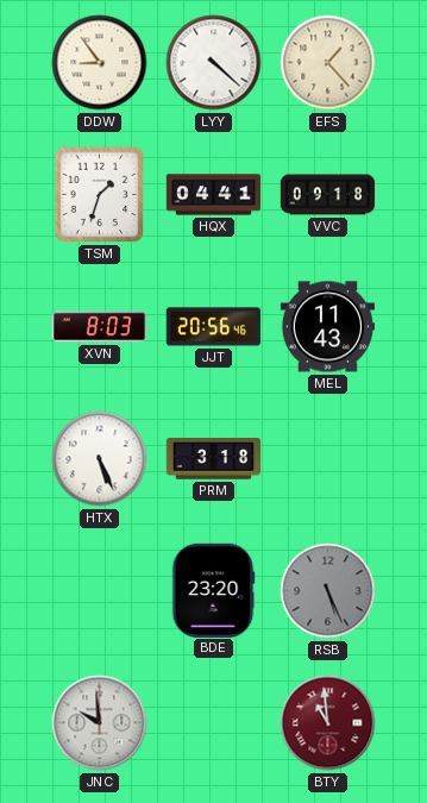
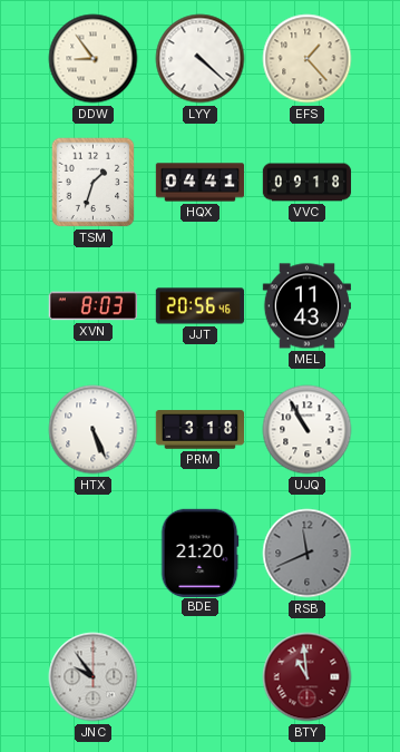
UJQ: none -> 10:55
BDE: 23:20 -> 21:20
RSB: 5:26 -> 11:41
JNC: 9:59 -> 9:54
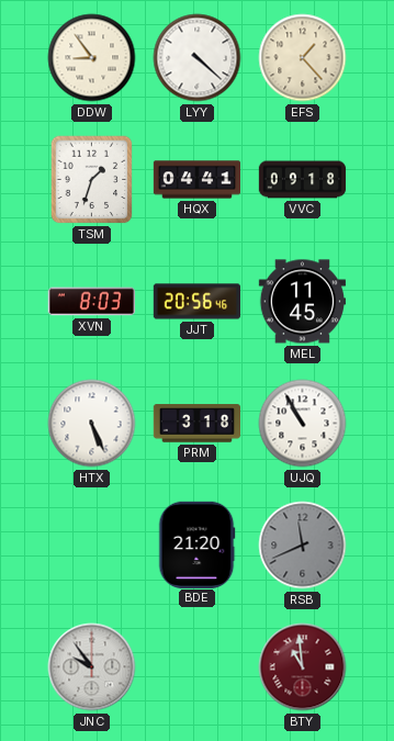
MEL: 11:43 -> 11:45
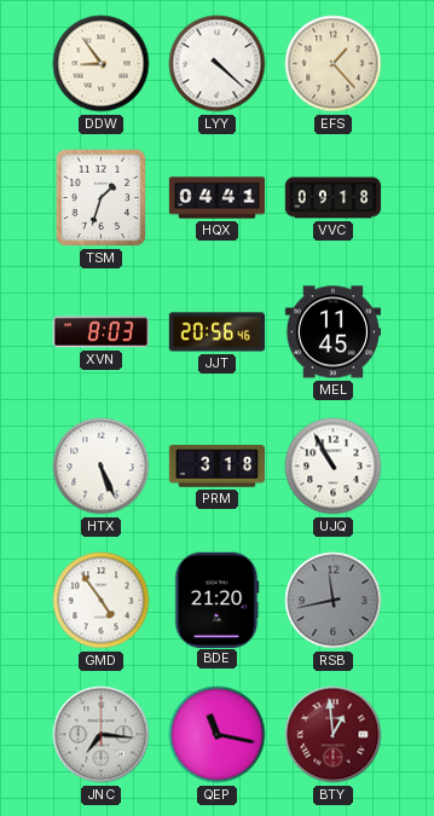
GMD: none -> 4:54
RSB: 11:41 -> 11:43
JNC: 9:54 -> 7:16
QEP: none -> 11:17
BTY: 10:59 -> 12:59
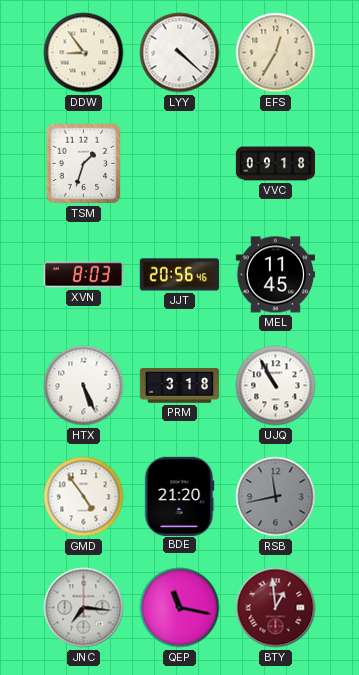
EFS: 1:23 -> 12:35
HQX: 04:41 -> none
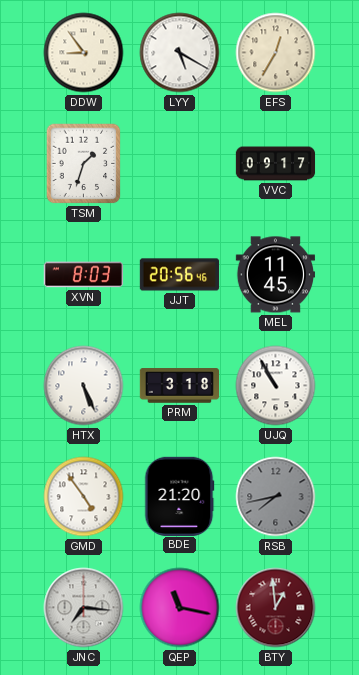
LYY: 4:22 -> 5:20
VVC: 09:18 -> 09:17
RSB: 11:43 -> 7:43
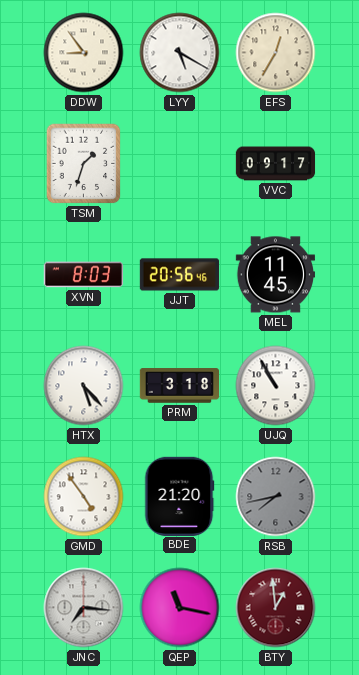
HTX: 5:26 -> 5:23
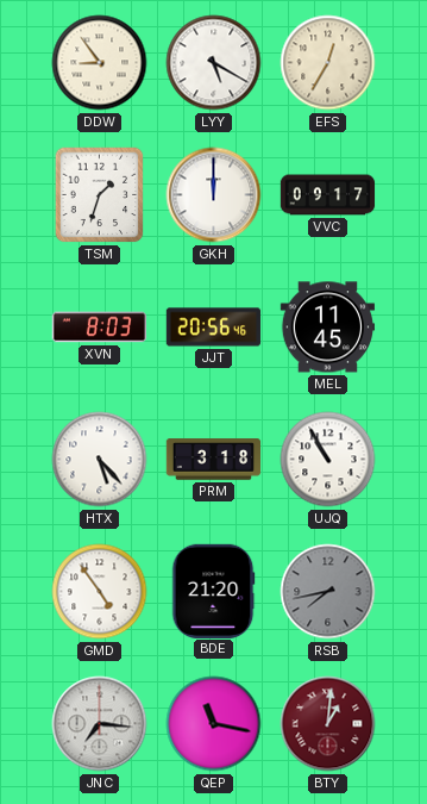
GKH: none -> 12:00
BTY: 12:59 -> 1:01
